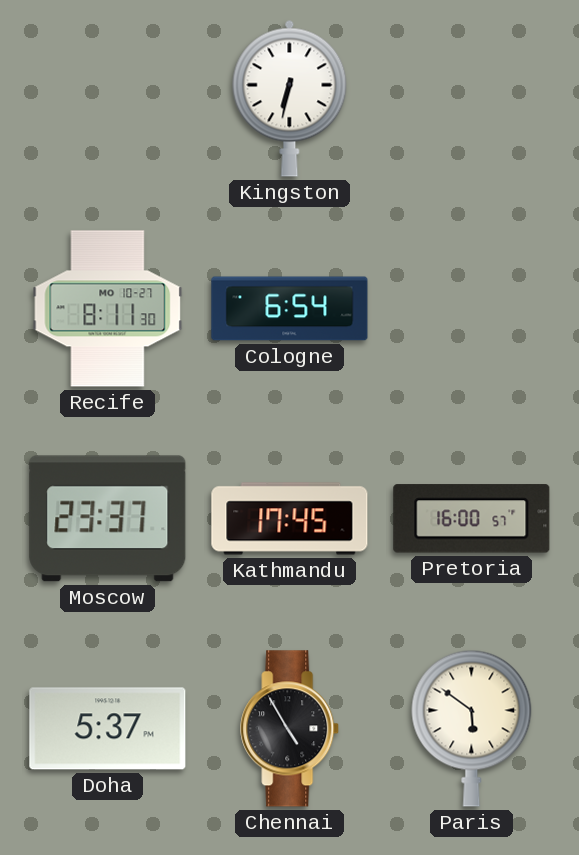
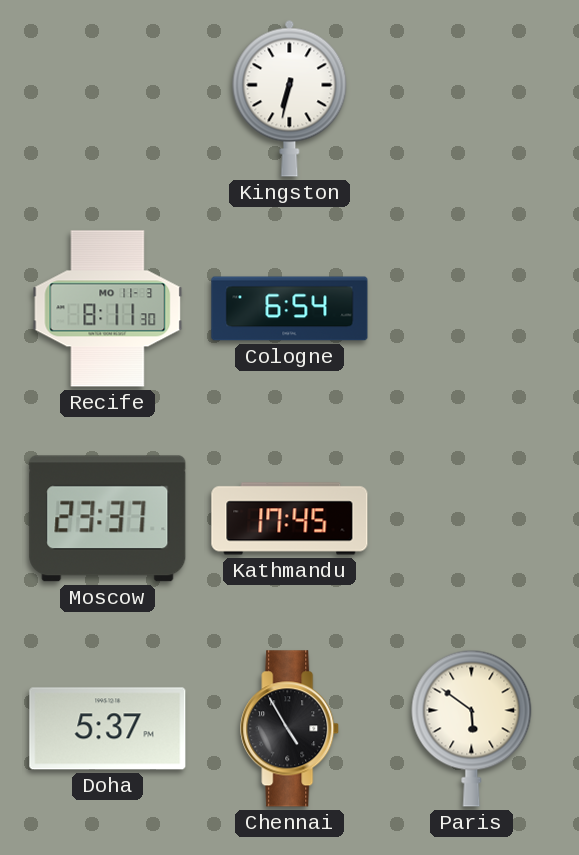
Recife date: MO 10-27 -> MO 11-3
Pretoria: 16:00 -> none
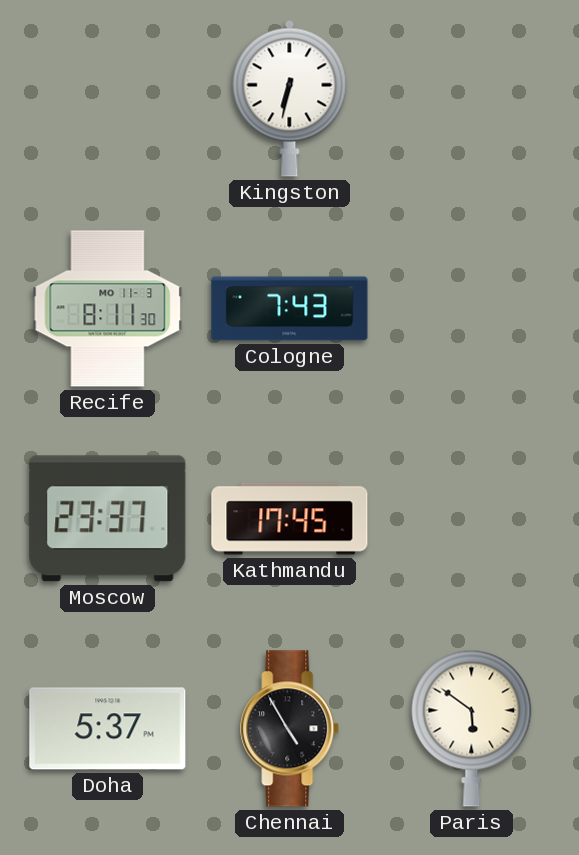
Cologne: 6:54 -> 7:43
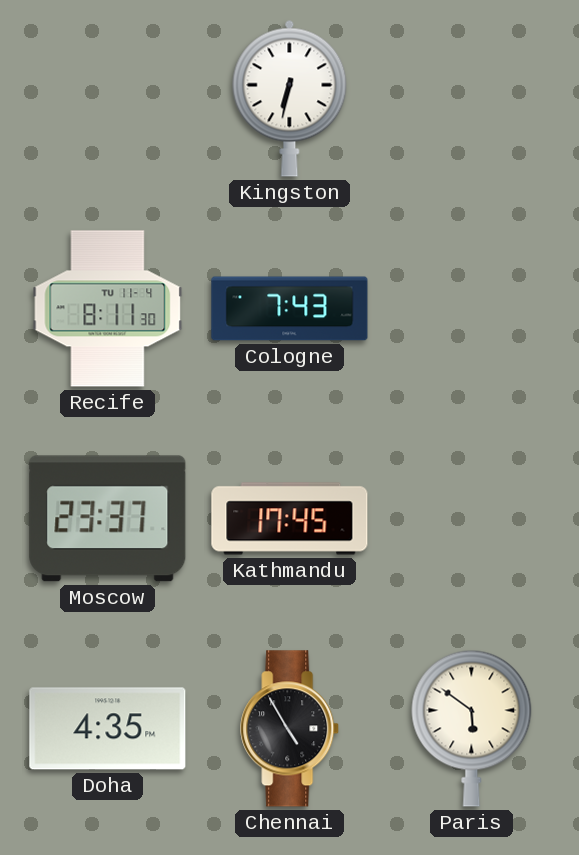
Recife date: MO 11-3 -> TU 11-4
Doha: 5:37 -> 4:35
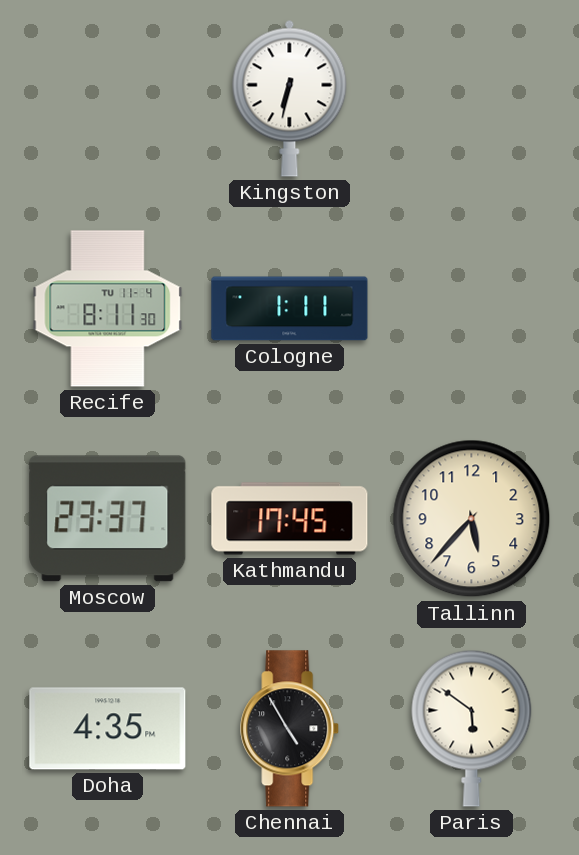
Cologne: 7:43 -> 1:11
Tallinn: none -> 5:37
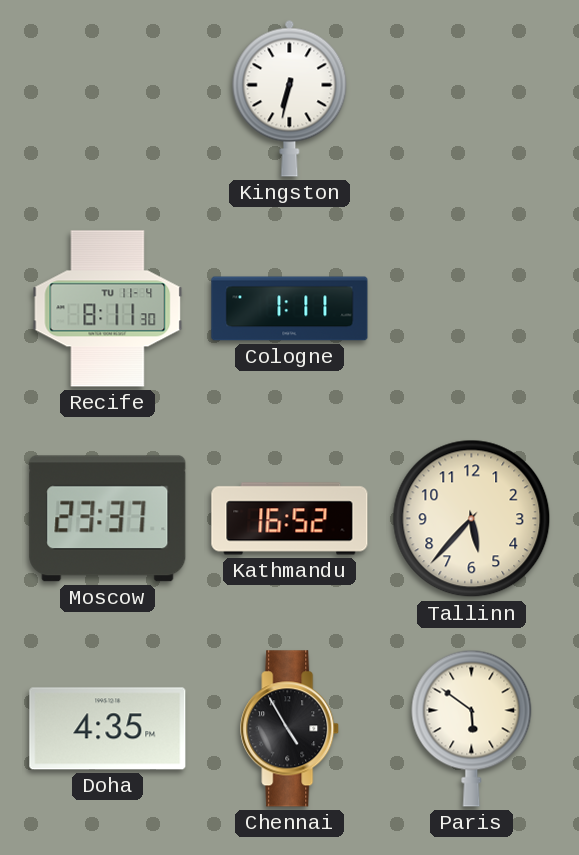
Kathmandu: 17:45 -> 16:52
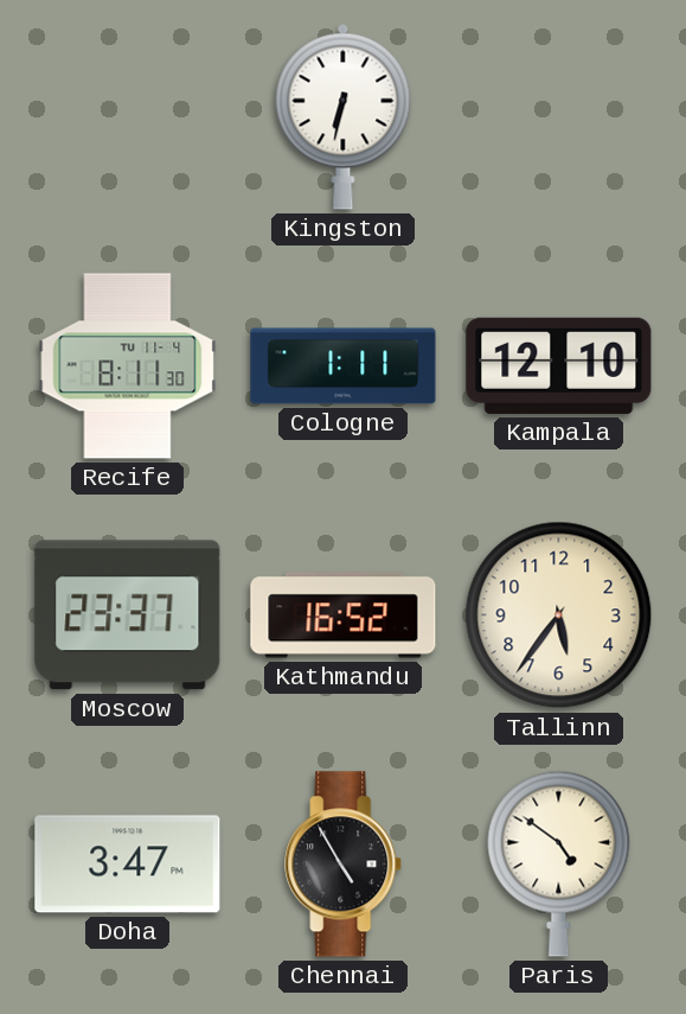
Kampala: none -> 12:10
Tallinn: 5:37 -> 5:36
Doha: 4:35 -> 3:47
Paris: 5:51 -> 4:51
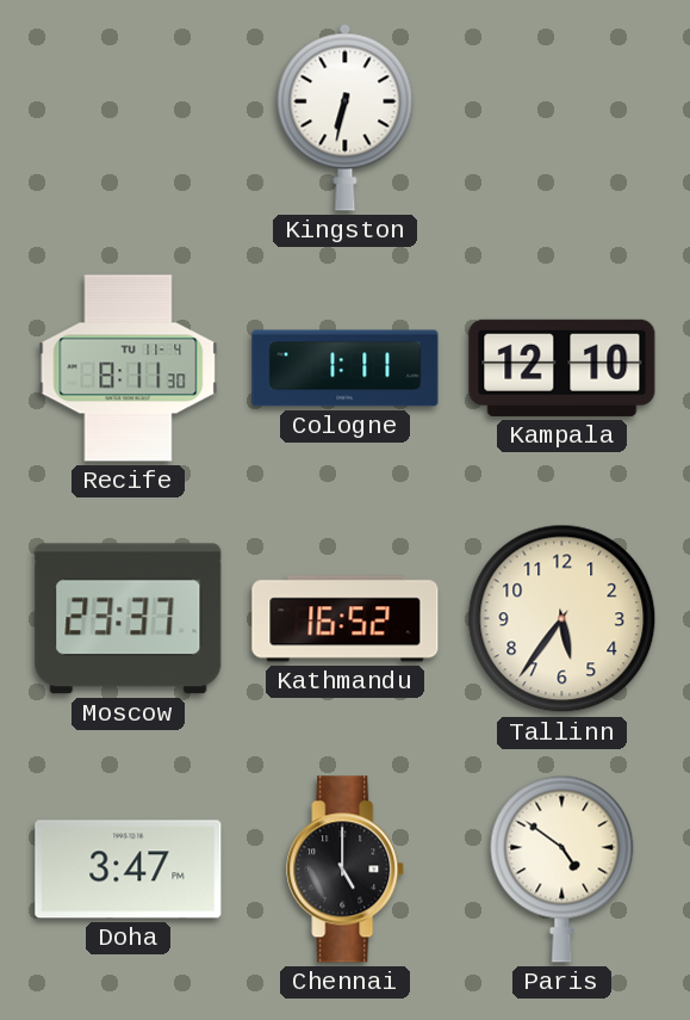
Chennai: 4:55 -> 5:00
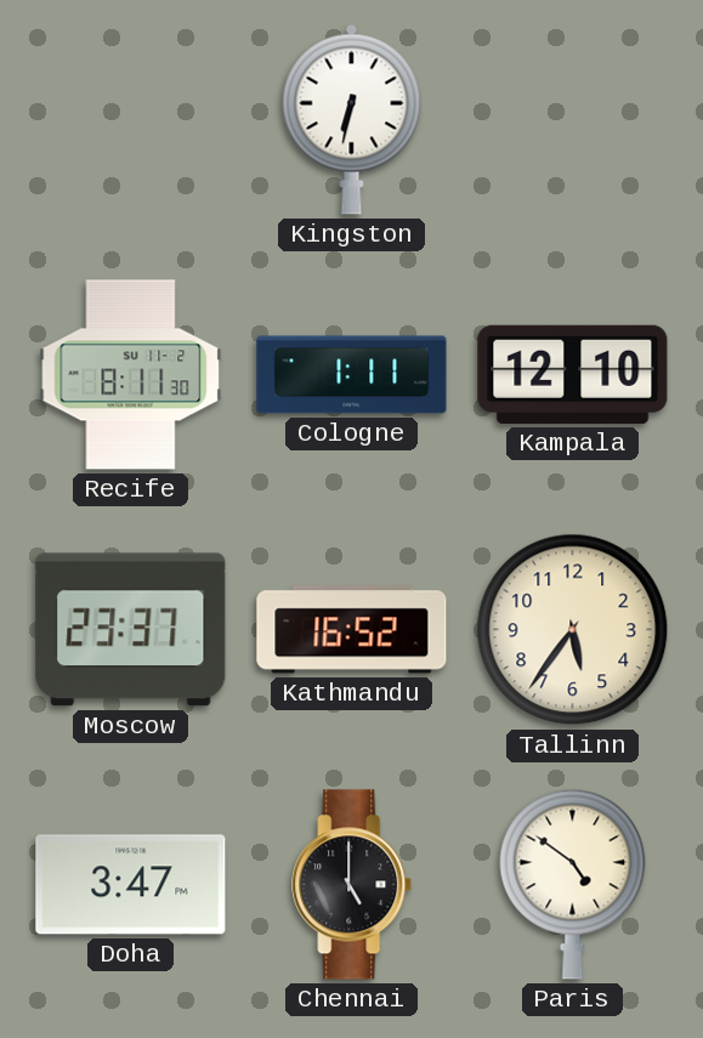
Recife date: TU 11-4 -> SU 11-2
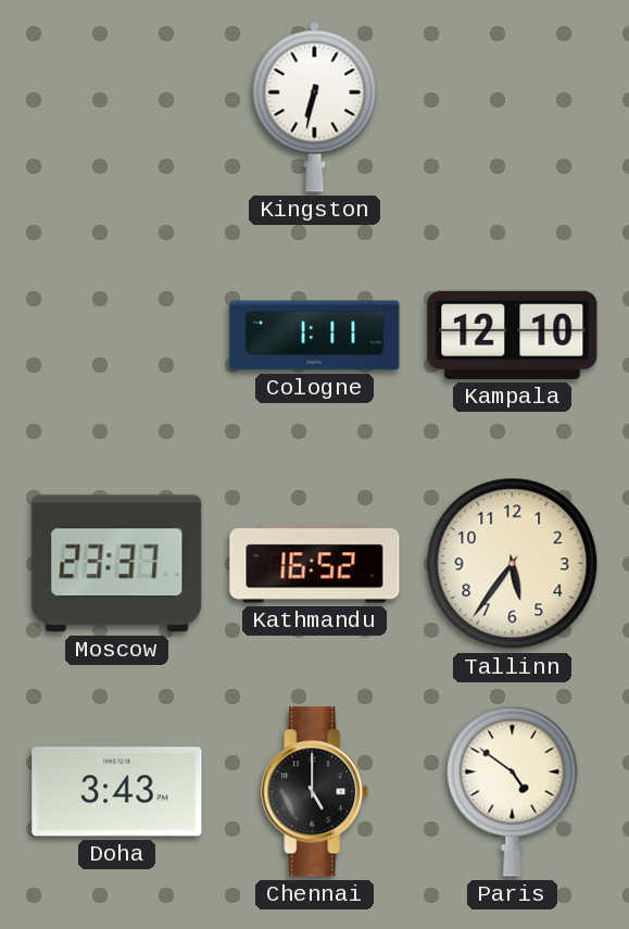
Recife: 8:11 -> none
Doha: 3:47 -> 3:43
